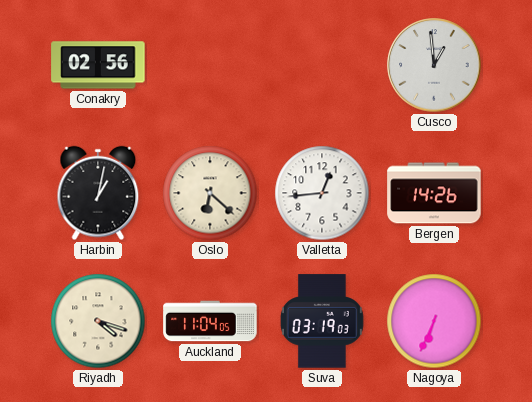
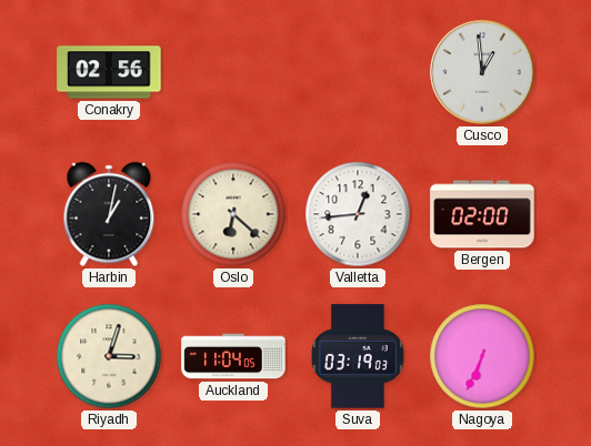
Bergen: 14:26 -> 02:00
Riyadh: 4:18 -> 3:03
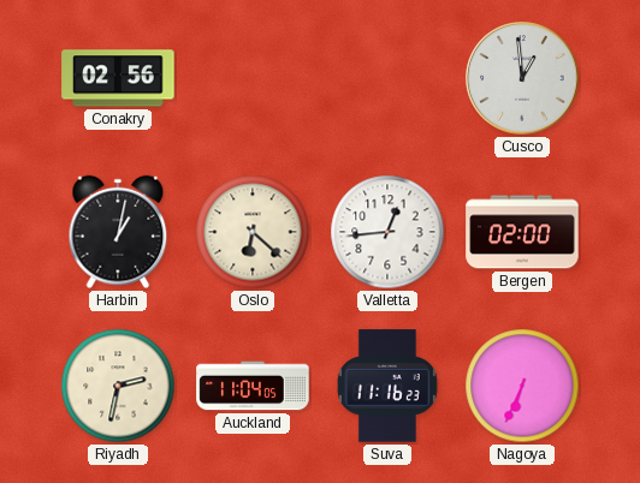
Riyadh: 3:03 -> 2:32
Suva: 03:19 -> 11:16
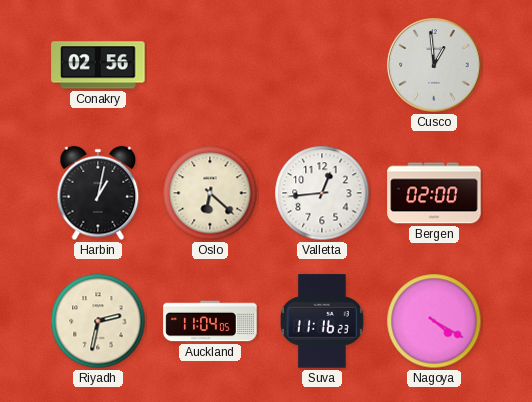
Nagoya: 6:34 -> 4:20
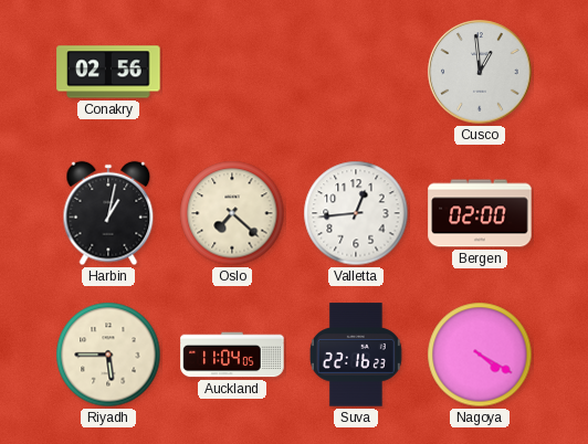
Oslo: 6:22 -> 7:22
Riyadh: 2:32 -> 5:45
Suva: 11:16 -> 22:16
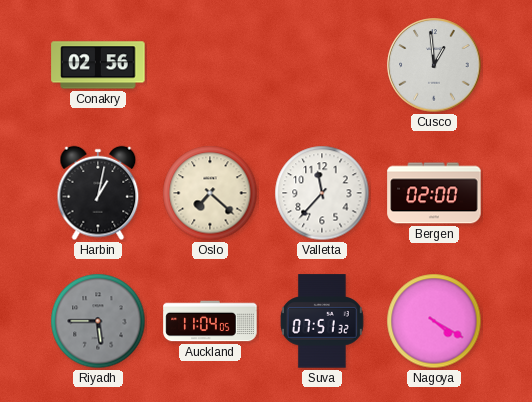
Valletta: 12:44 -> 11:37
Riyadh dial: cream -> grey
Suva: 22:16 -> 07:51
